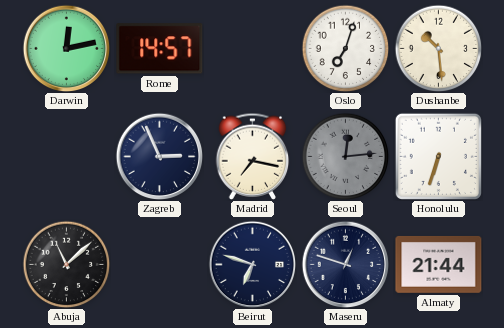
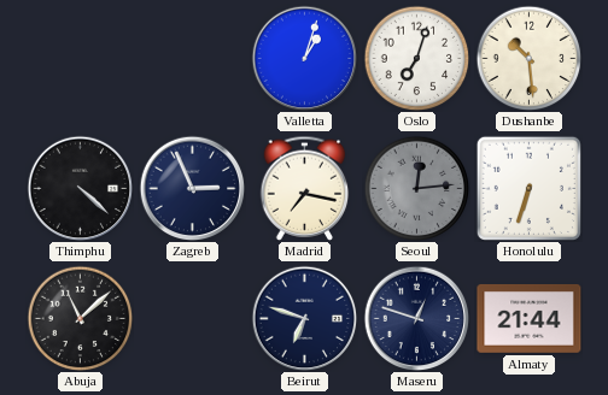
Darwin: 12:13 -> none
Rome: 14:57 -> none
Valletta: none -> 1:03
Thimphu: none -> 4:22
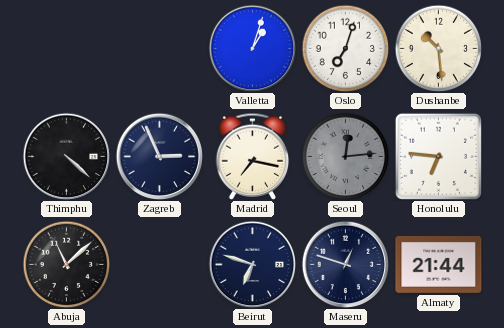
Honolulu: 6:33 -> 6:46
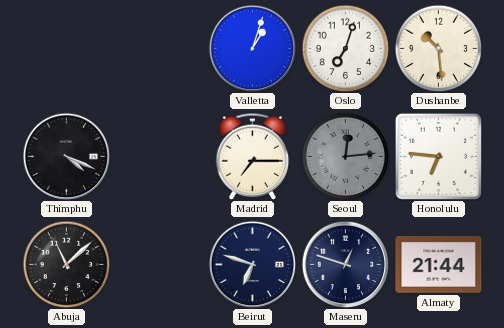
Thimphu: 4:22 -> 4:19
Zagreb: 2:56 -> none
Madrid: 7:17 -> 7:15
